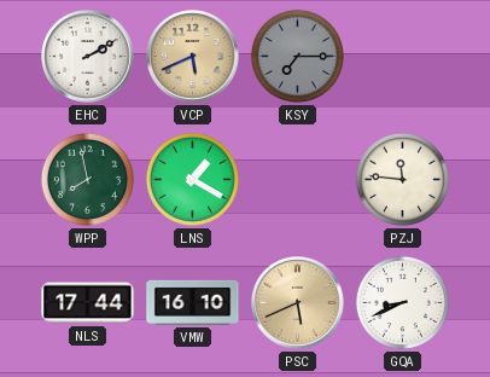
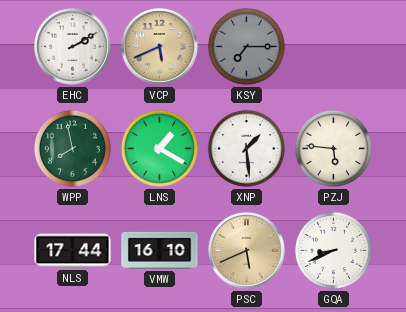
XNP: none -> 1:29
PZJ: 11:46 -> 5:46
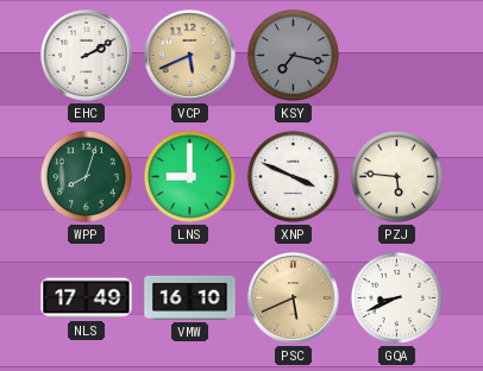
KSY: 7:15 -> 7:17
WPP: 7:58 -> 8:03
LNS: 1:20 -> 9:00
XNP: 1:29 -> 3:49
NLS: 17:44 -> 17:49
